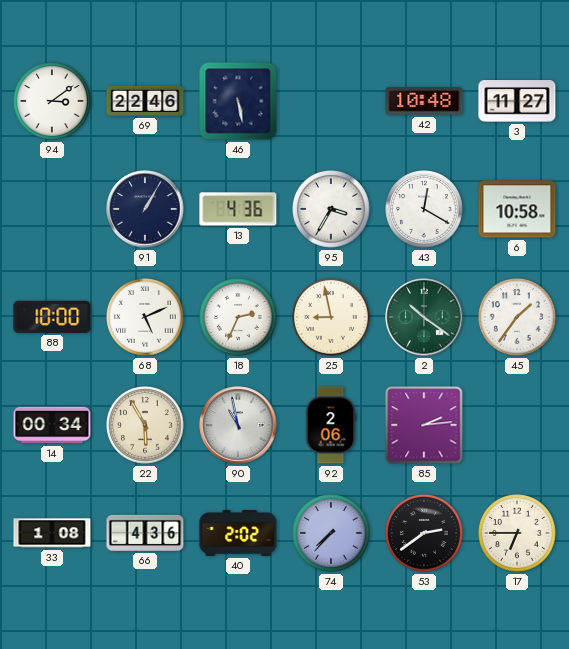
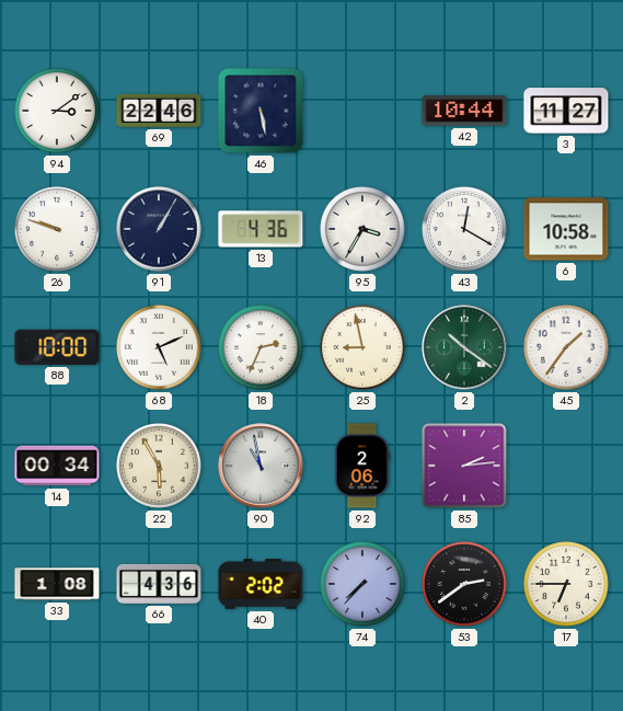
42: 10:48 -> 10:44
26: none -> 9:48
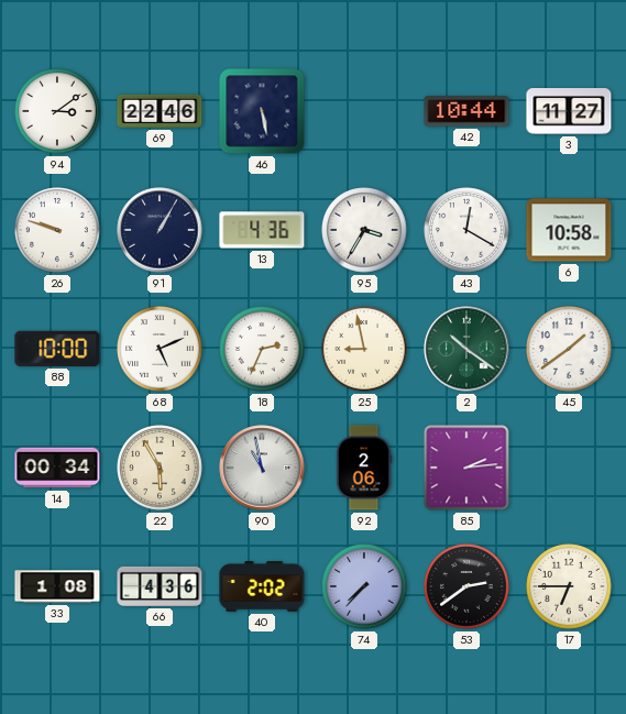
45: 1:36 -> 1:39
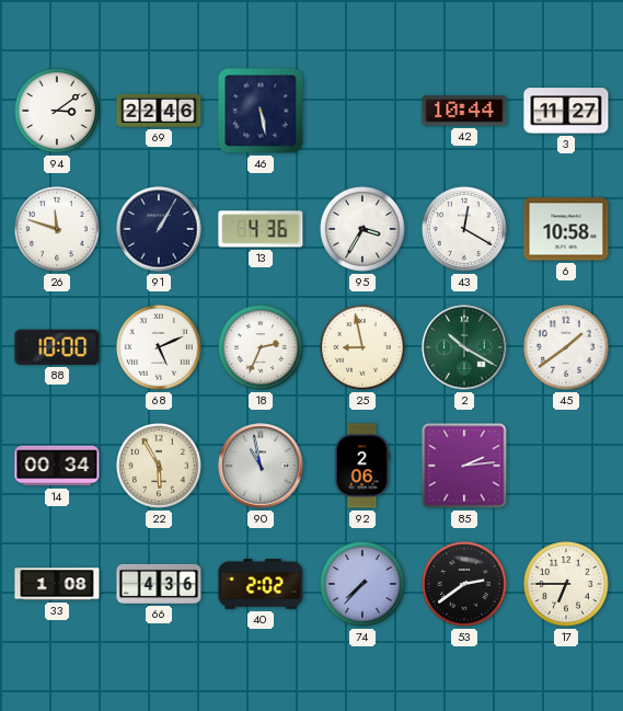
26: 9:48 -> 11:48
2: 10:21 -> 10:20
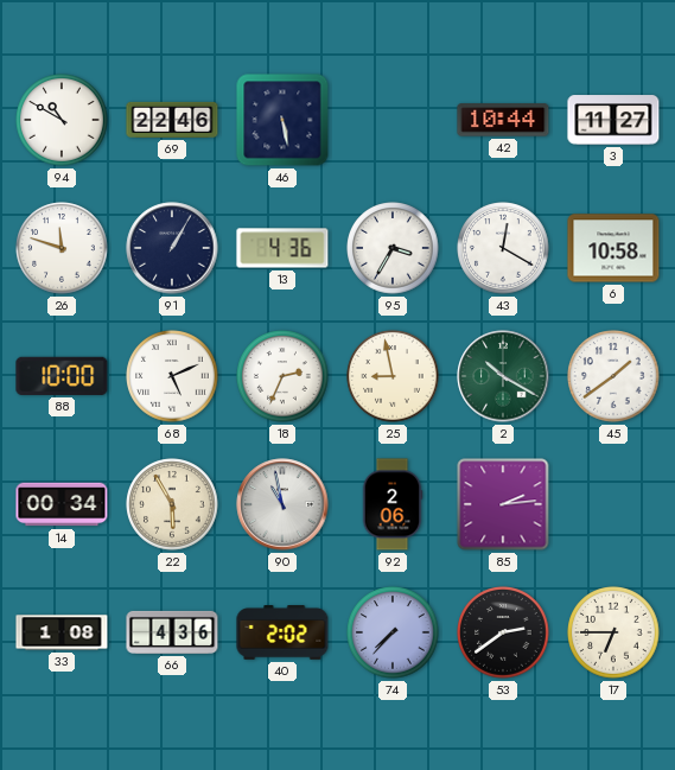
94: 3:09 -> 10:50
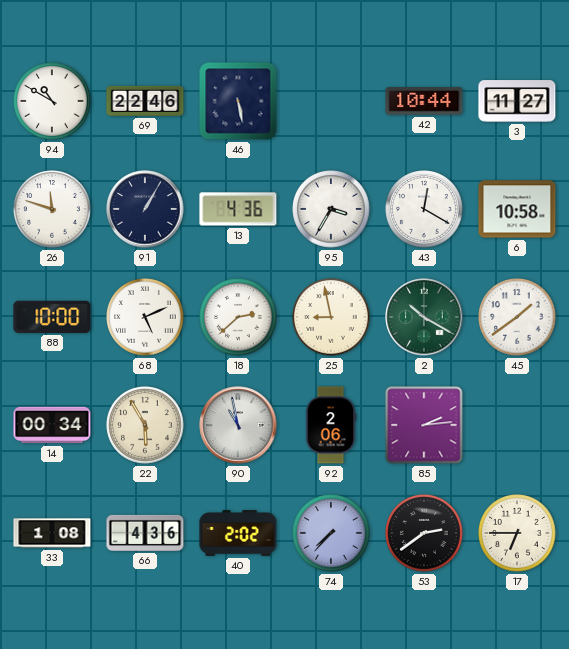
18: 2:34 -> 2:38
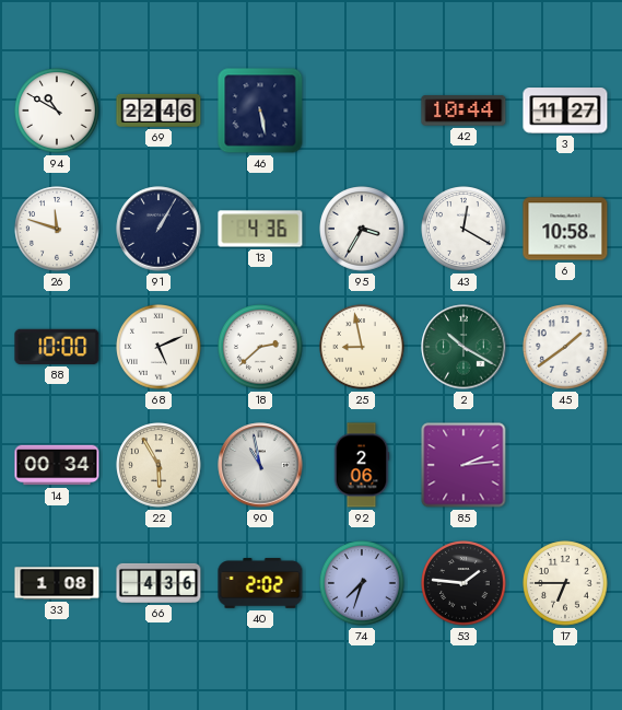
74: 7:37 -> 7:33
53: 2:39 -> 1:46
